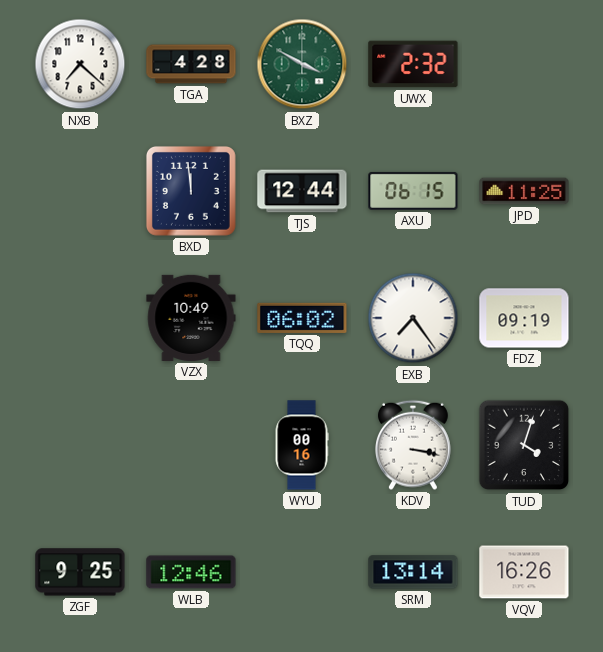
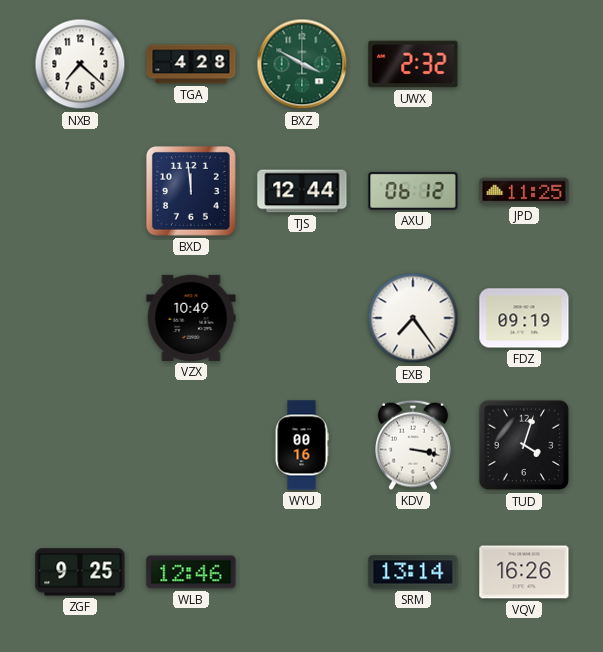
AXU: 06:15 -> 06:12
TQQ: 06:02 -> none
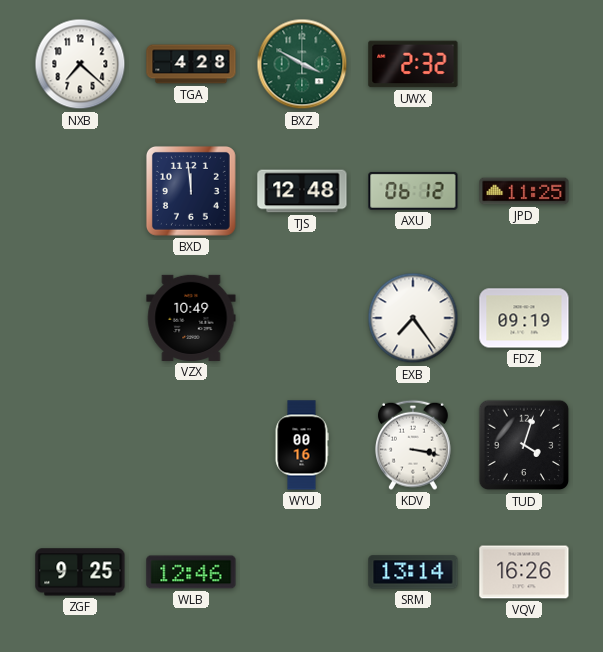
TJS: 12:44 -> 12:48
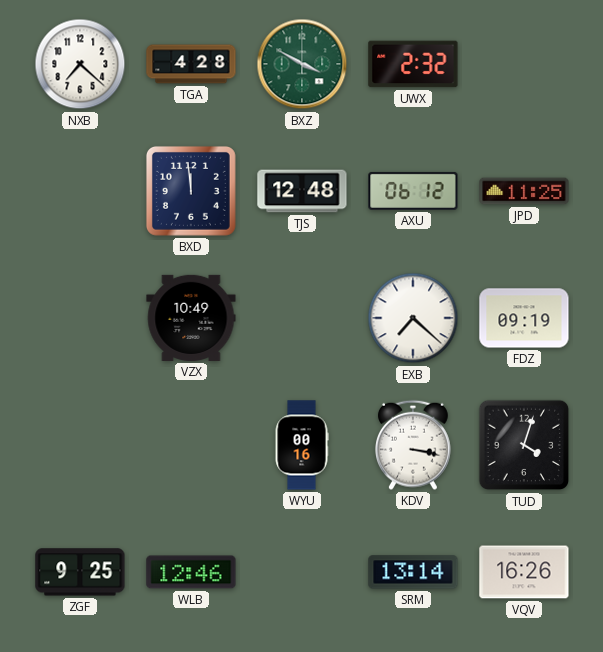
EXB: 7:24 -> 7:22
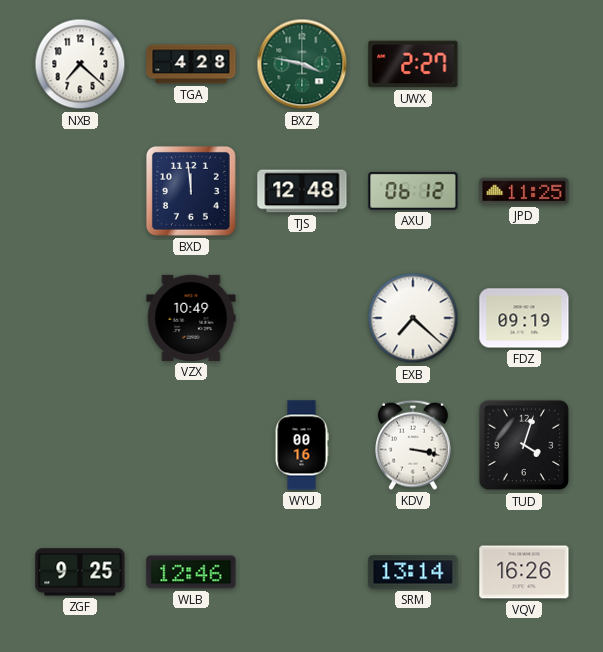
BXZ: 3:50 -> 3:47
UWX: 2:32 -> 2:27
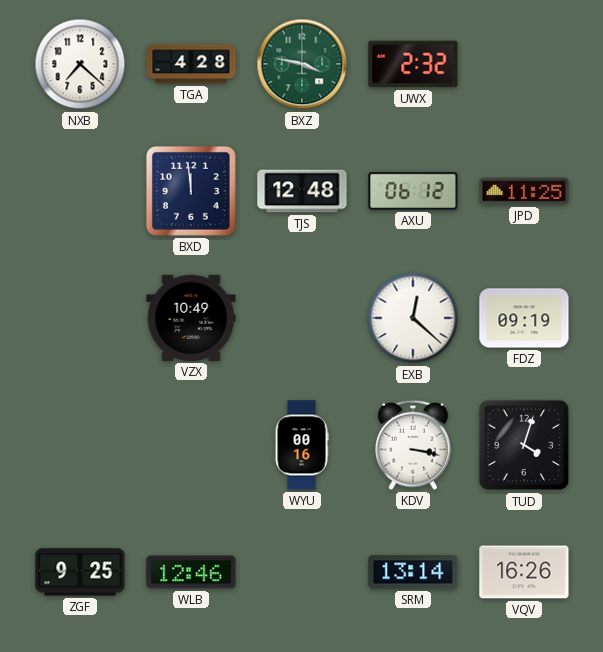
UWX: 2:27 -> 2:32
EXB: 7:22 -> 12:22
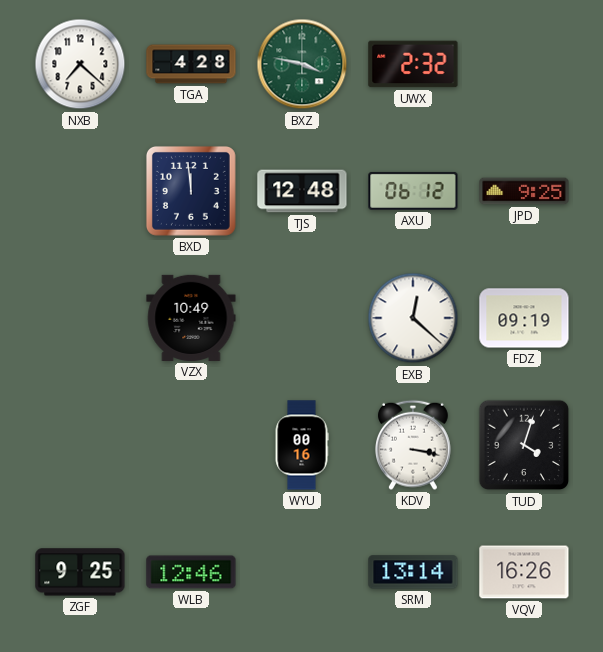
JPD: 11:25 -> 9:25
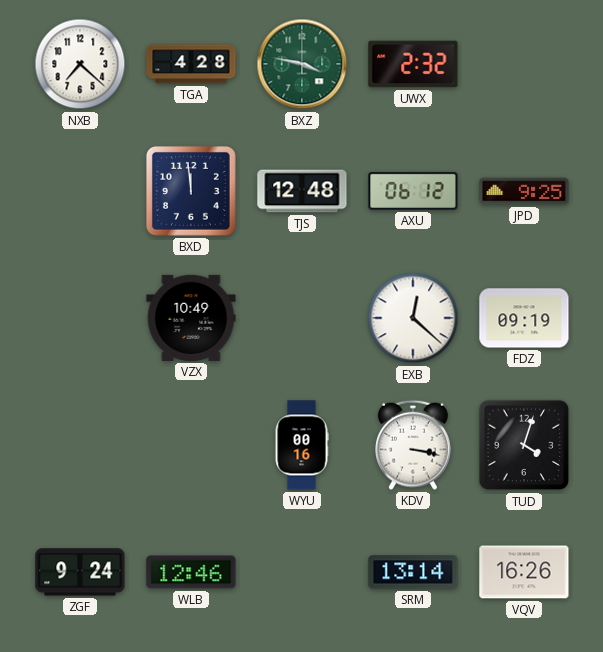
ZGF: 9:25 -> 9:24
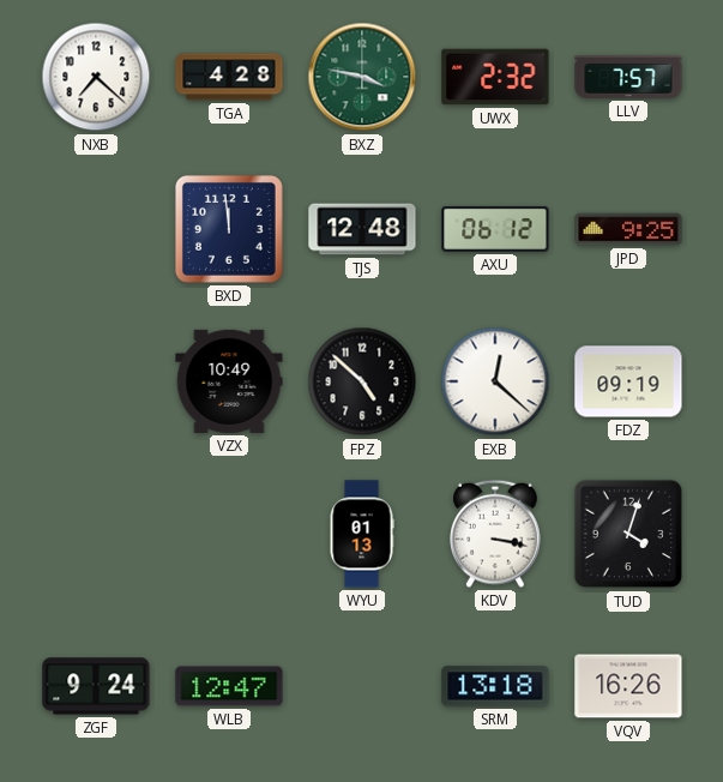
LLV: none -> 7:57
FPZ: none -> 4:52
WYU: 00:16 -> 01:13
WLB: 12:46 -> 12:47
SRM: 13:14 -> 13:18
